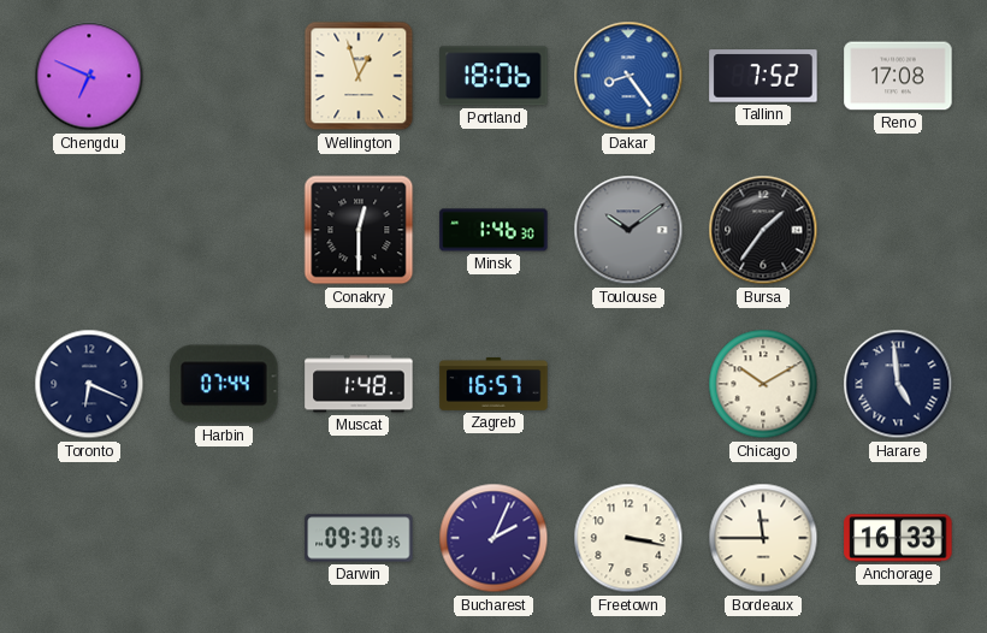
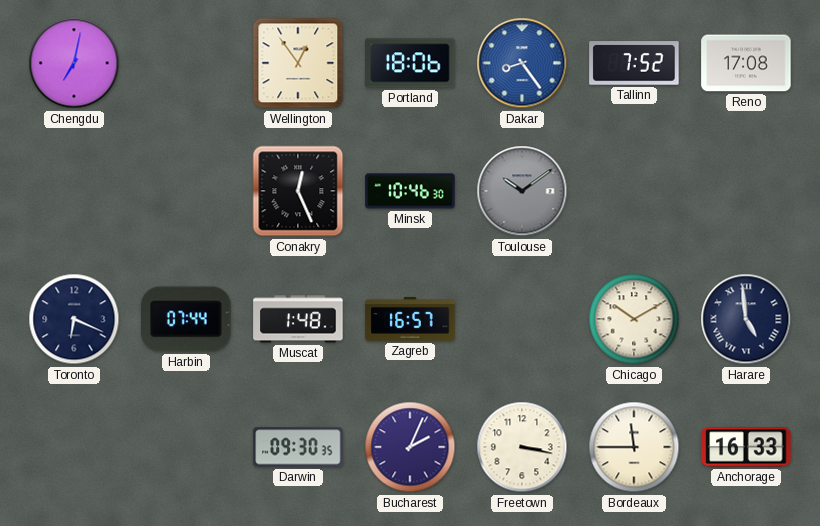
Chengdu: 6:49 -> 7:02
Wellington: 12:57 -> 12:54
Conakry: 12:30 -> 12:26
Minsk: 1:46 -> 10:46
Bursa: 1:36 -> none
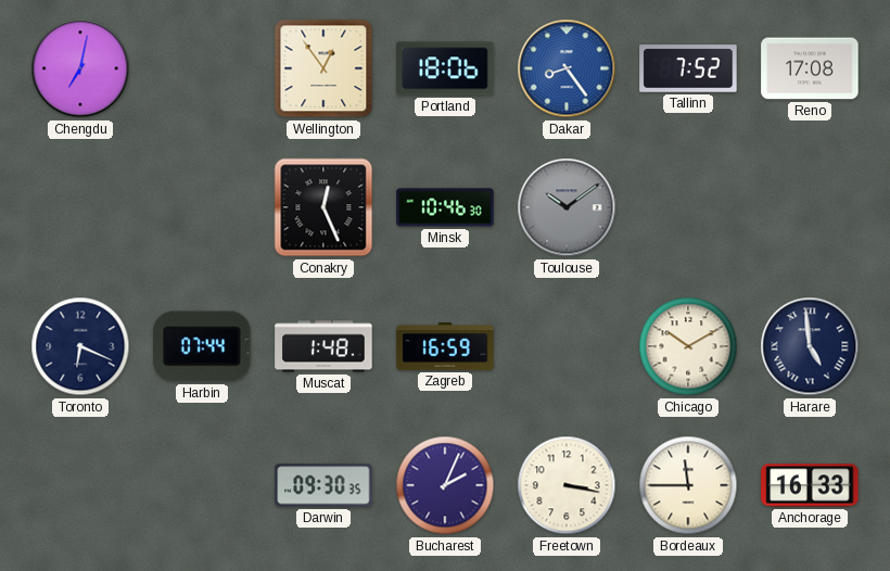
Zagreb: 16:57 -> 16:59
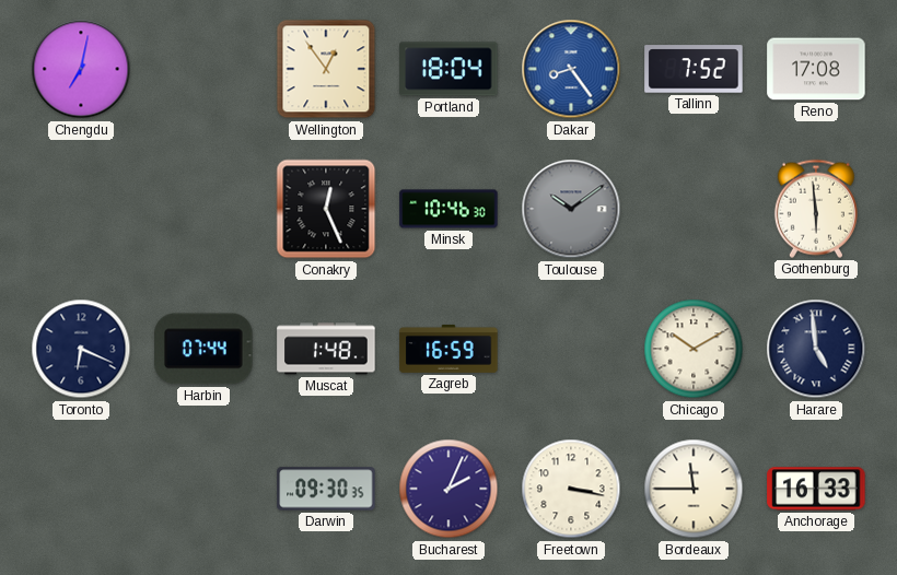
Portland: 18:06 -> 18:04
Gothenburg: none -> 5:59
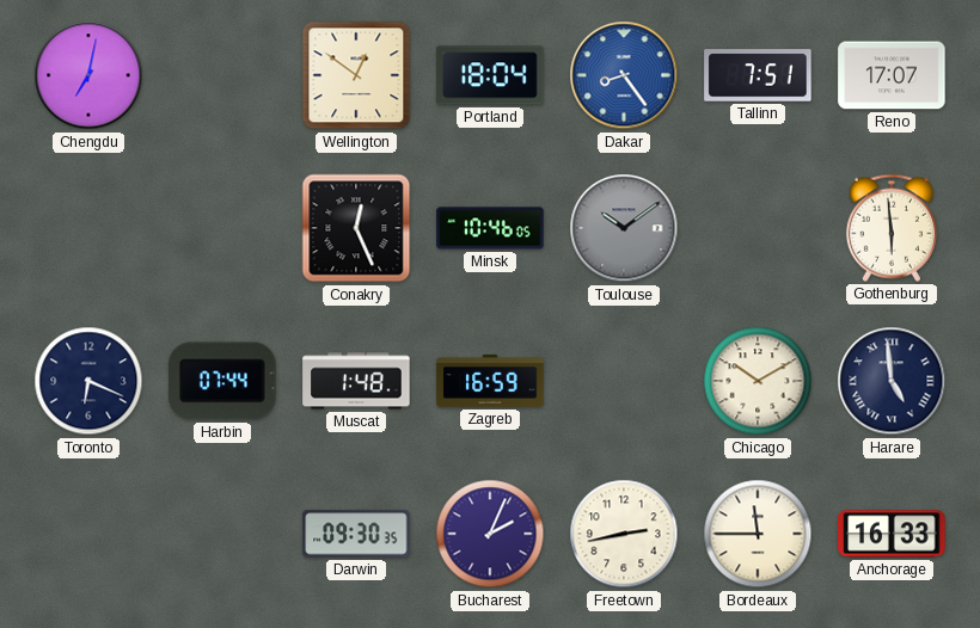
Wellington: 12:54 -> 12:51
Tallinn: 7:52 -> 7:51
Reno: 17:08 -> 17:07
Minsk: 10:46:30 -> 10:46:05
Freetown: 3:17 -> 2:43
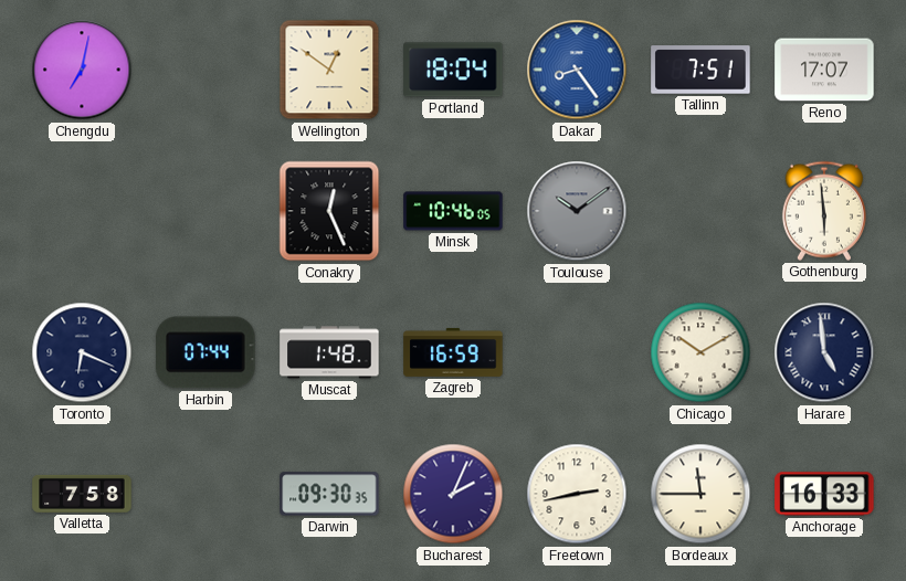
Valletta: none -> 7:58
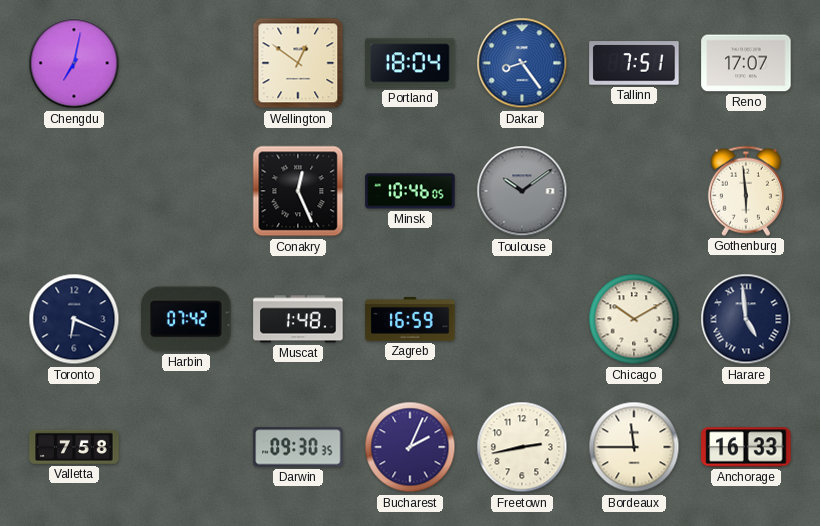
Harbin: 07:44 -> 07:42
